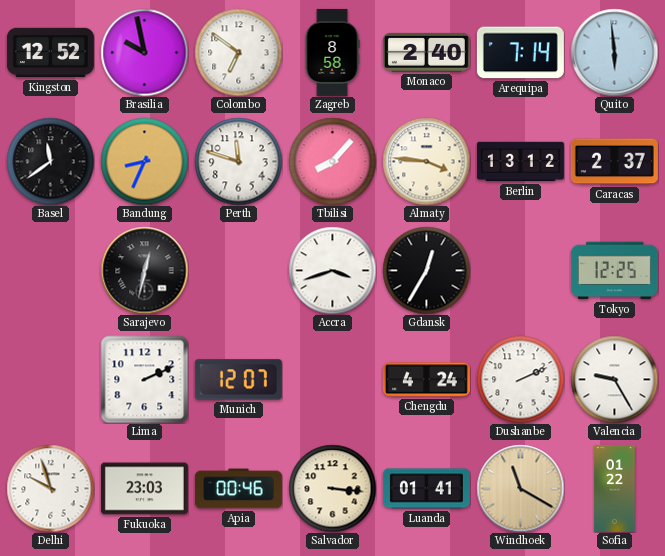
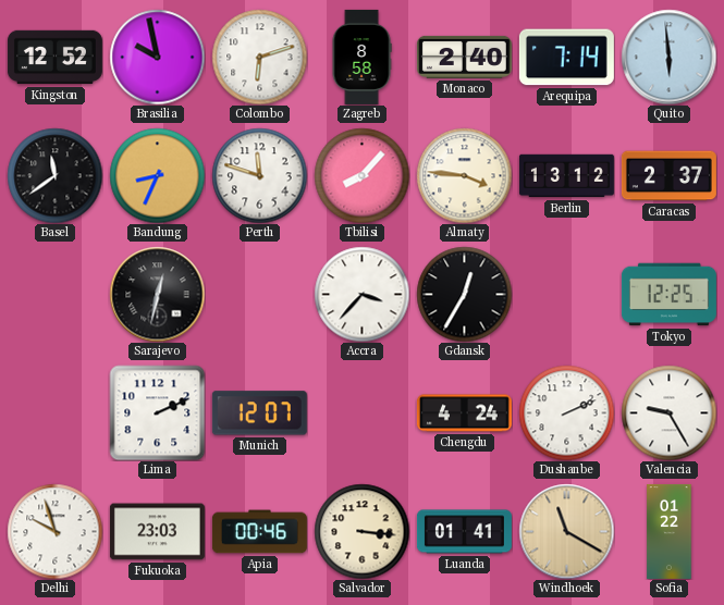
Colombo: 6:51 -> 6:12
Accra: 3:42 -> 3:37
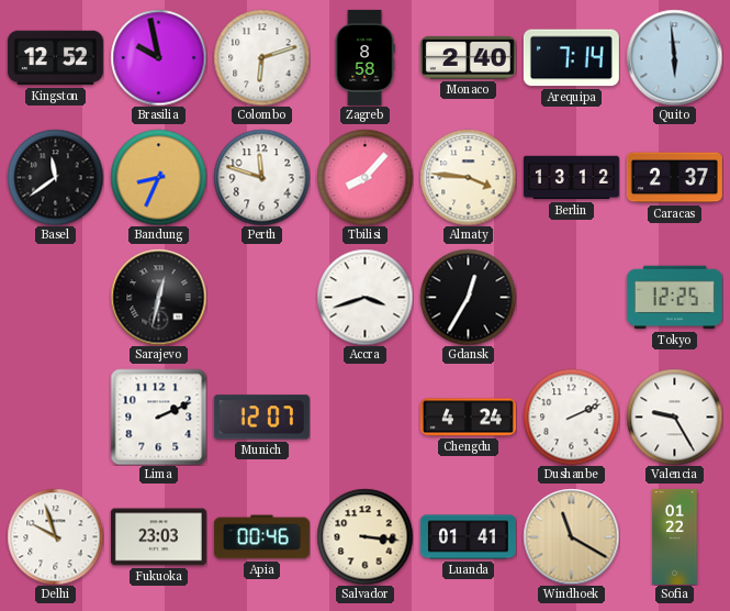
Accra: 3:37 -> 3:42
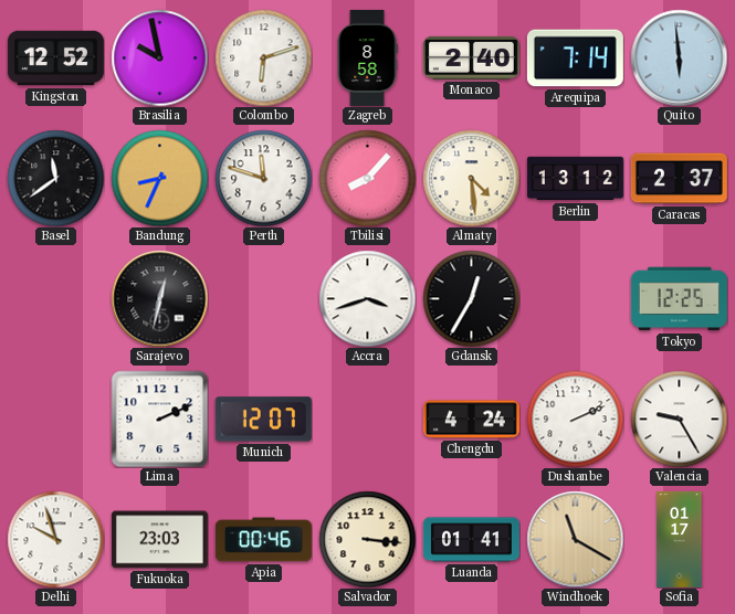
Almaty: 3:46 -> 4:29
Sofia: 01:22 -> 01:17
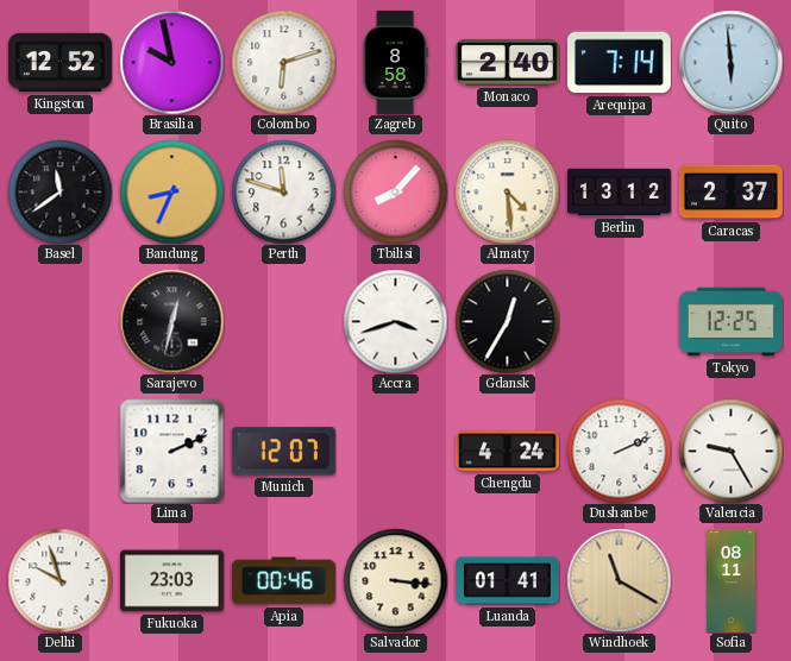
Sofia: 01:17 -> 08:11
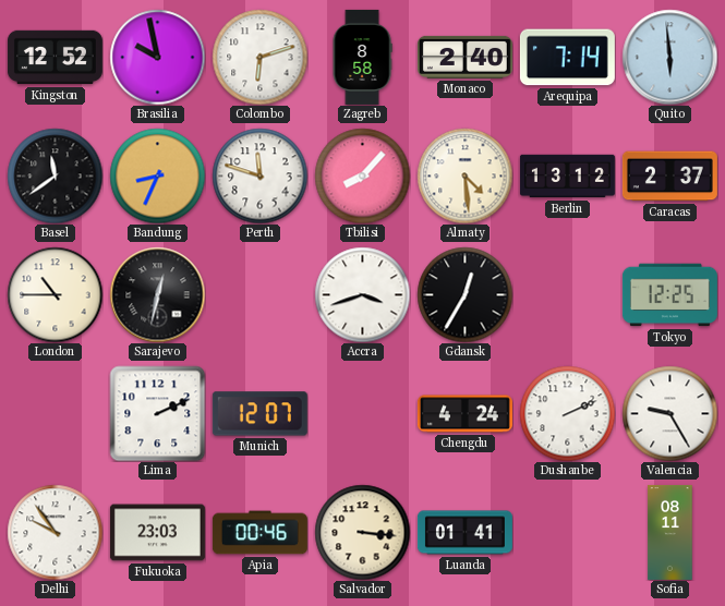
London: none -> 10:45
Delhi: 9:57 -> 9:54
Windhoek: 11:20 -> none
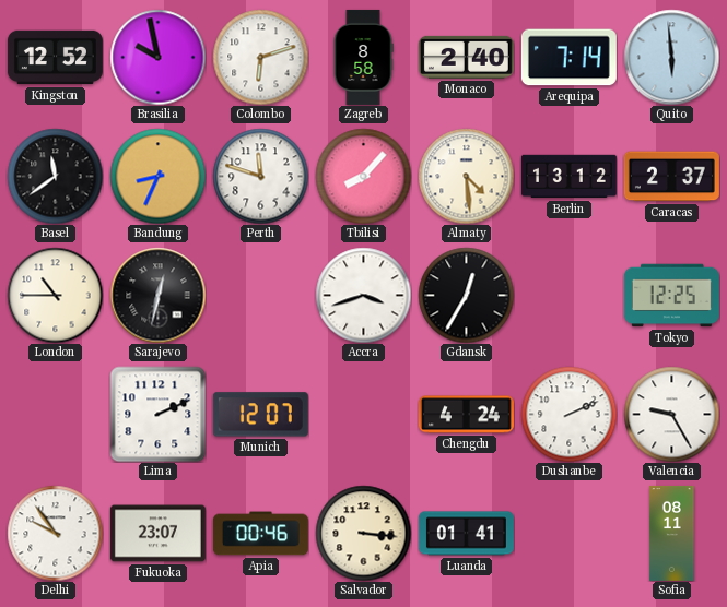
Fukuoka: 23:03 -> 23:07
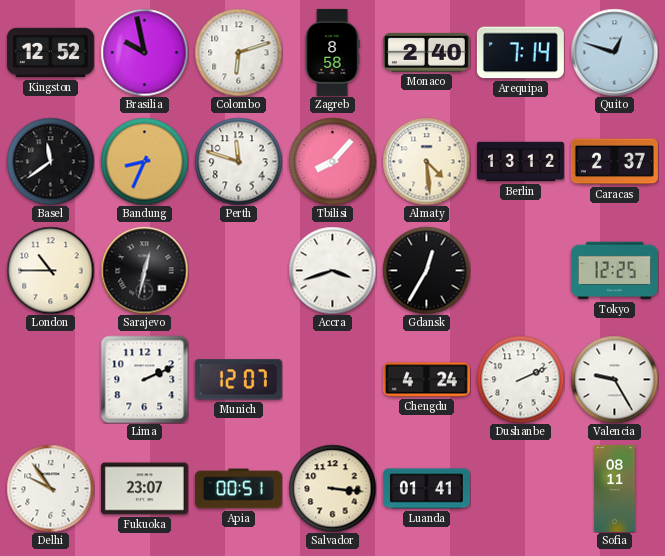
Quito: 5:59 -> 12:48
Apia: 00:46 -> 00:51
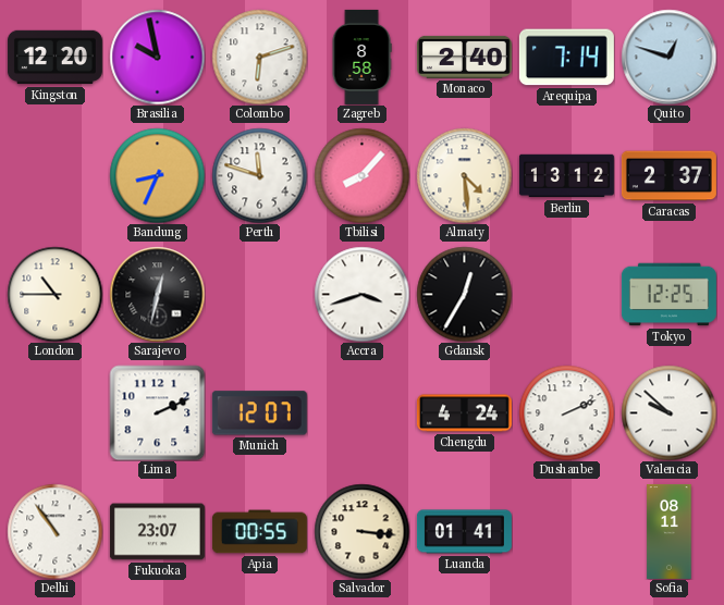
Kingston: 12:52 -> 12:20
Basel: 11:39 -> none
Valencia: 9:25 -> 9:52
Delhi: 9:54 -> 10:54
Apia: 00:51 -> 00:55
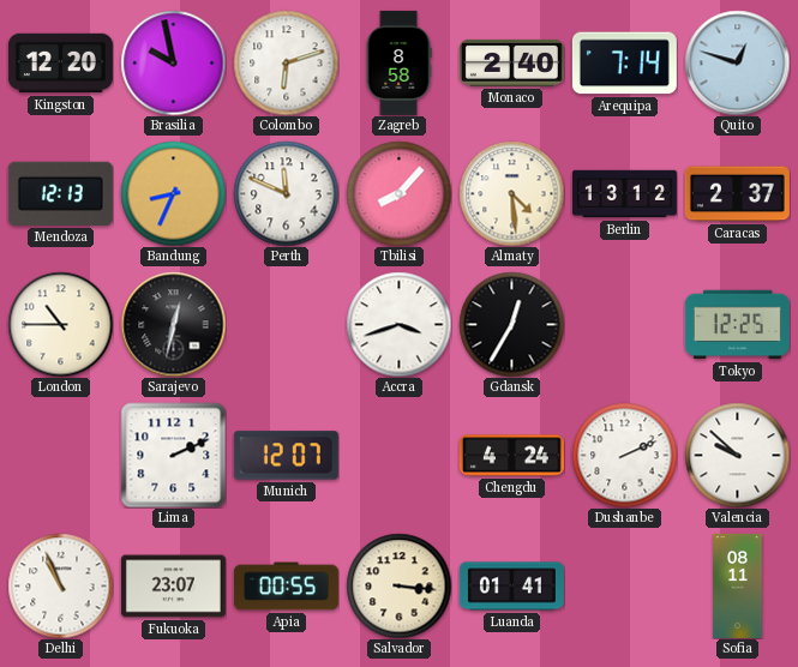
Mendoza: none -> 12:13
Perth: 11:48 -> 11:49
Delhi: 10:54 -> 10:56
